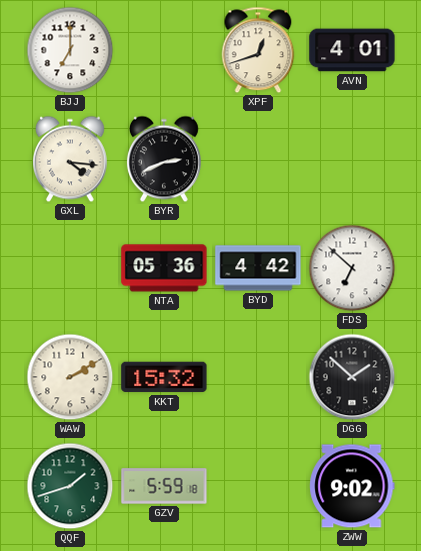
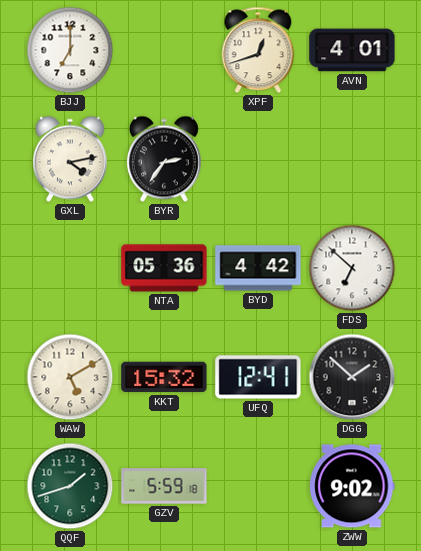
GXL: 4:16 -> 4:13
BYR: 2:41 -> 2:36
WAW: 2:10 -> 5:10
UFQ: none -> 12:41
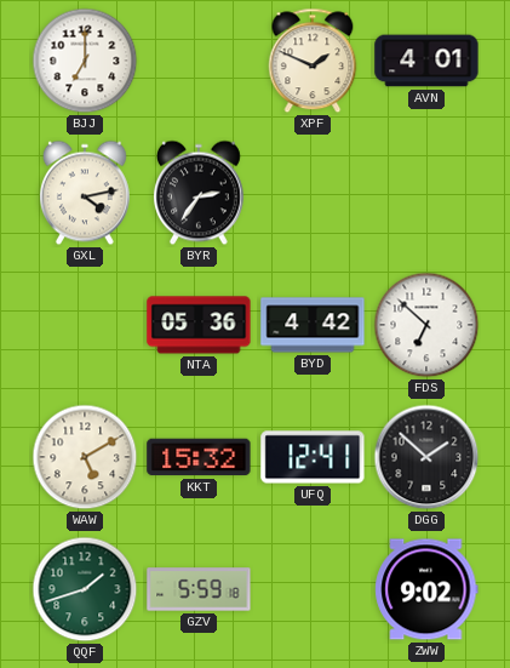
XPF: 12:42 -> 1:49
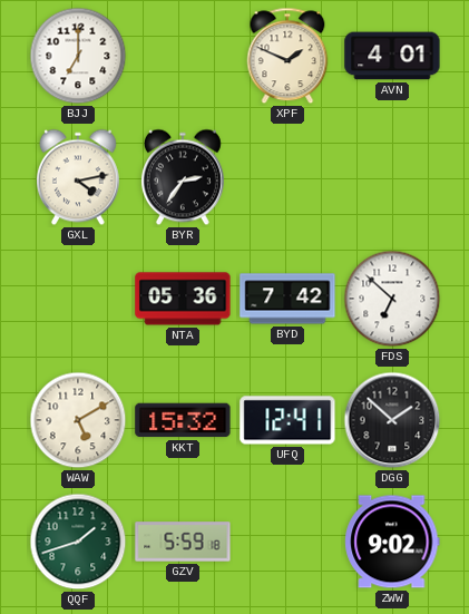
BYD: 4:42 -> 7:42
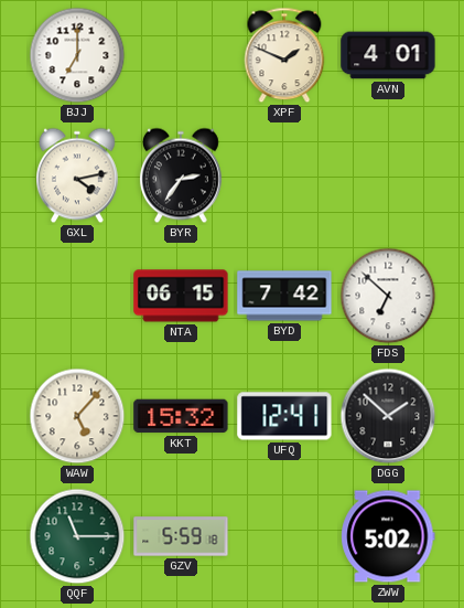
NTA: 05:36 -> 06:15
WAW: 5:10 -> 5:07
QQF: 1:42 -> 11:15
ZWW: 9:02 -> 5:02
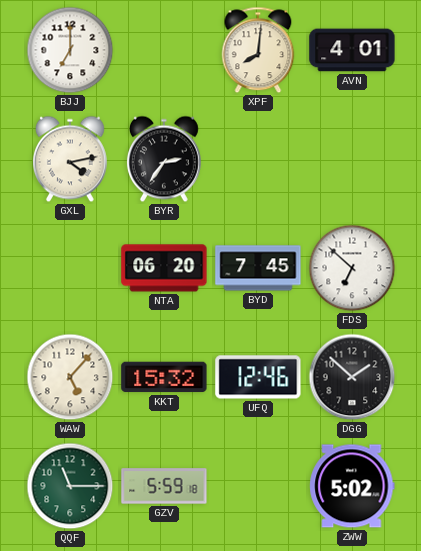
XPF: 1:49 -> 8:01
NTA: 06:15 -> 06:20
BYD: 7:42 -> 7:45
UFQ: 12:41 -> 12:46
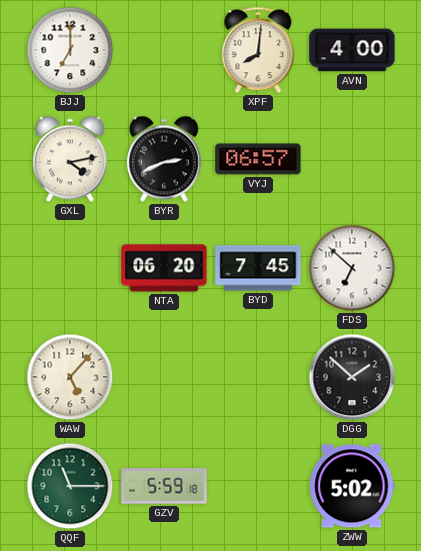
AVN: 4:01 -> 4:00
BYR: 2:36 -> 2:41
VYJ: none -> 06:57
KKT: 15:32 -> none
UFQ: 12:46 -> none
